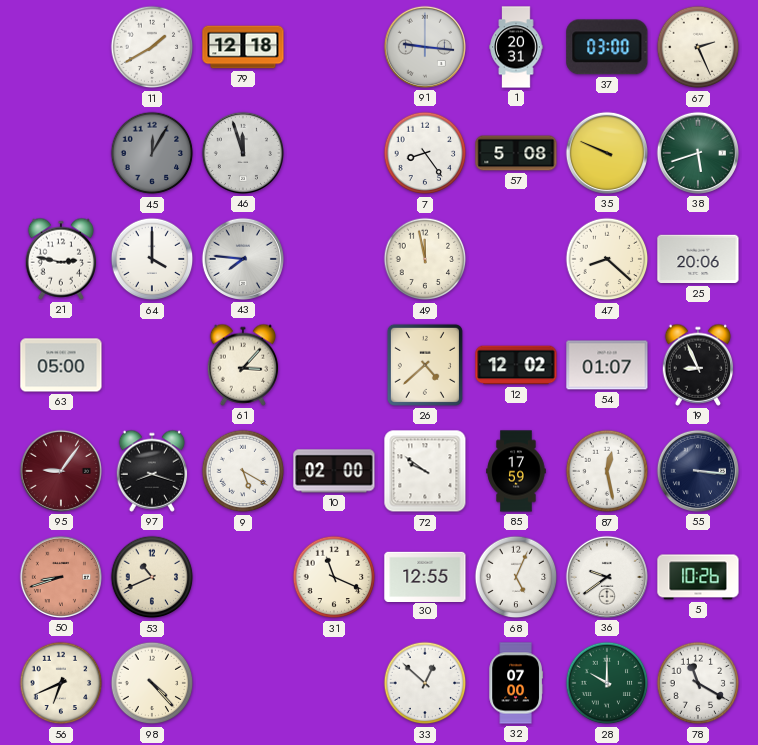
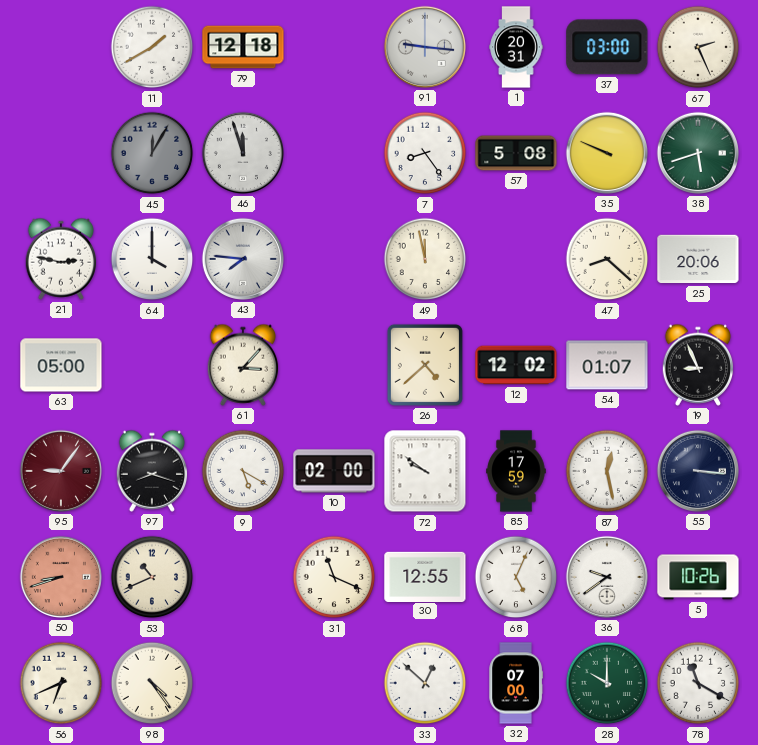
98: 4:23 -> 4:24
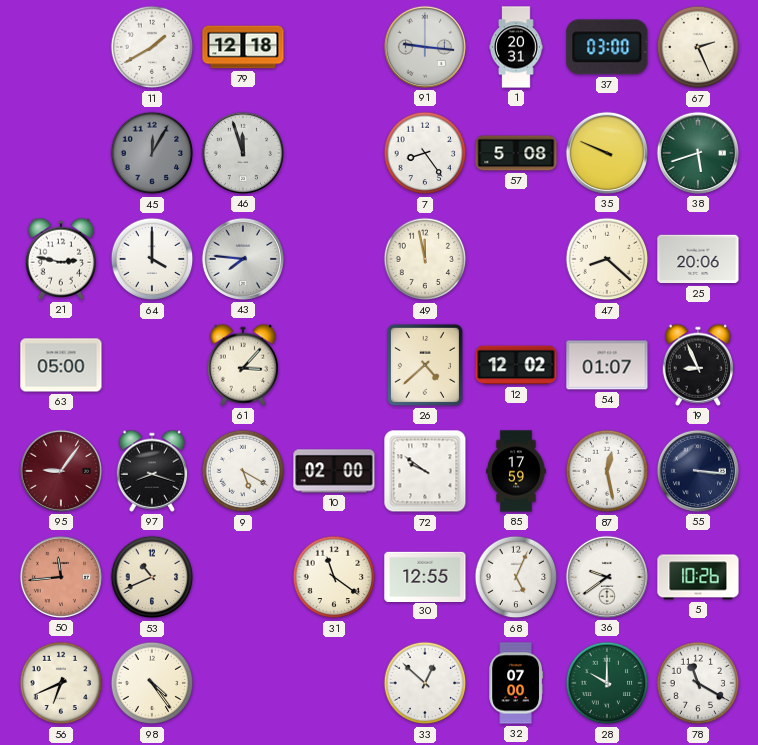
50: 8:42 -> 11:44
31: 11:19 -> 11:21
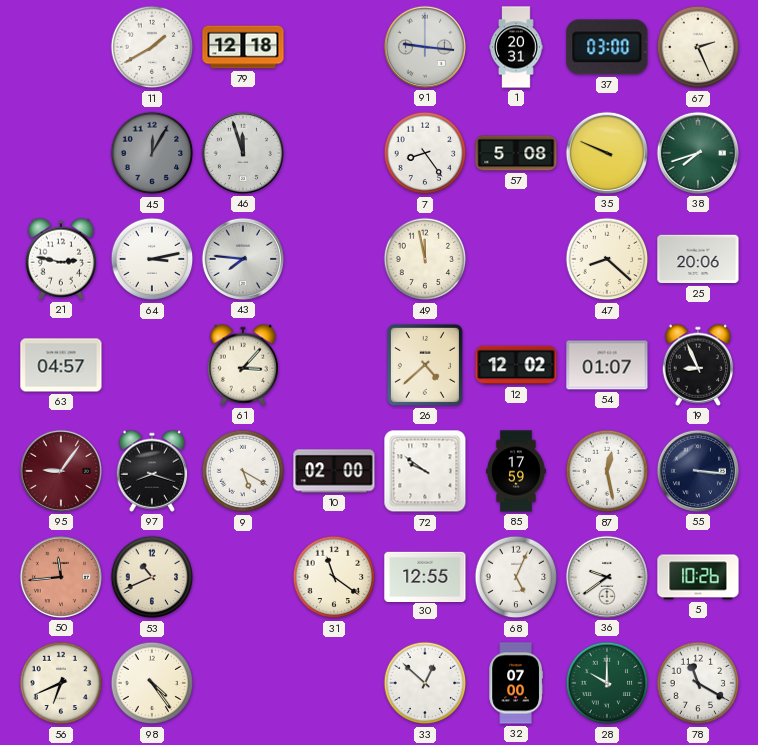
38: 5:42 -> 7:42
64: 4:00 -> 3:13
63: 05:00 -> 04:57
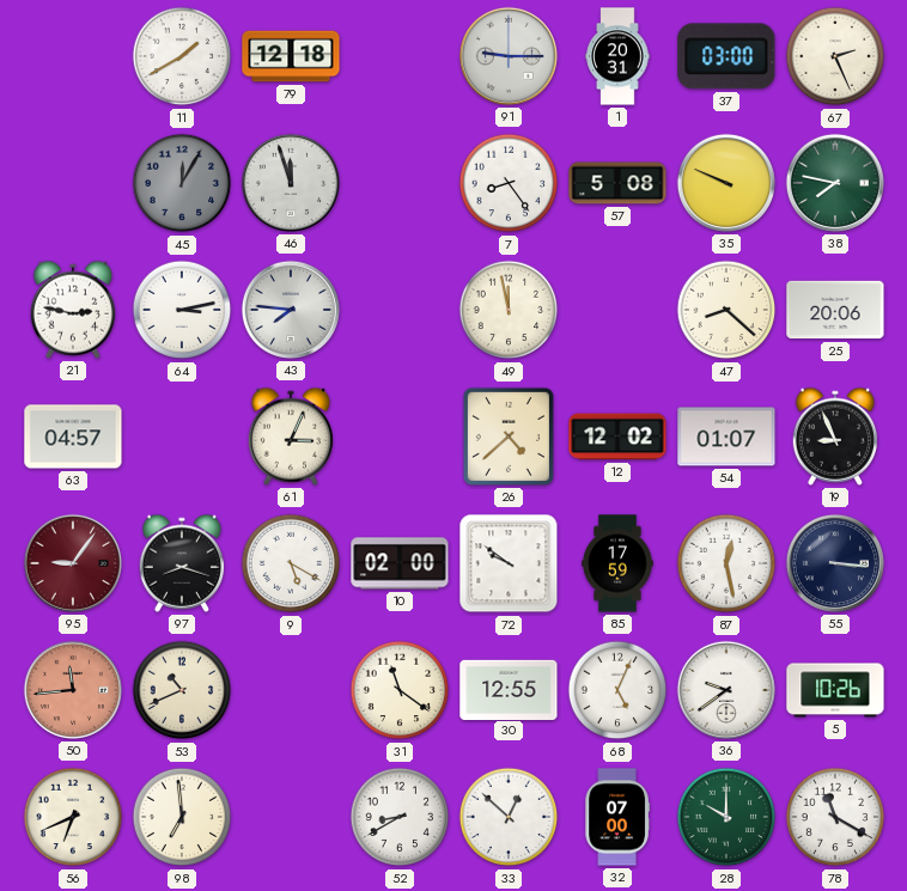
91: 9:16 -> 9:15
38: 7:42 -> 7:47
61: 3:07 -> 3:04
98: 4:24 -> 6:59
52: none -> 8:40
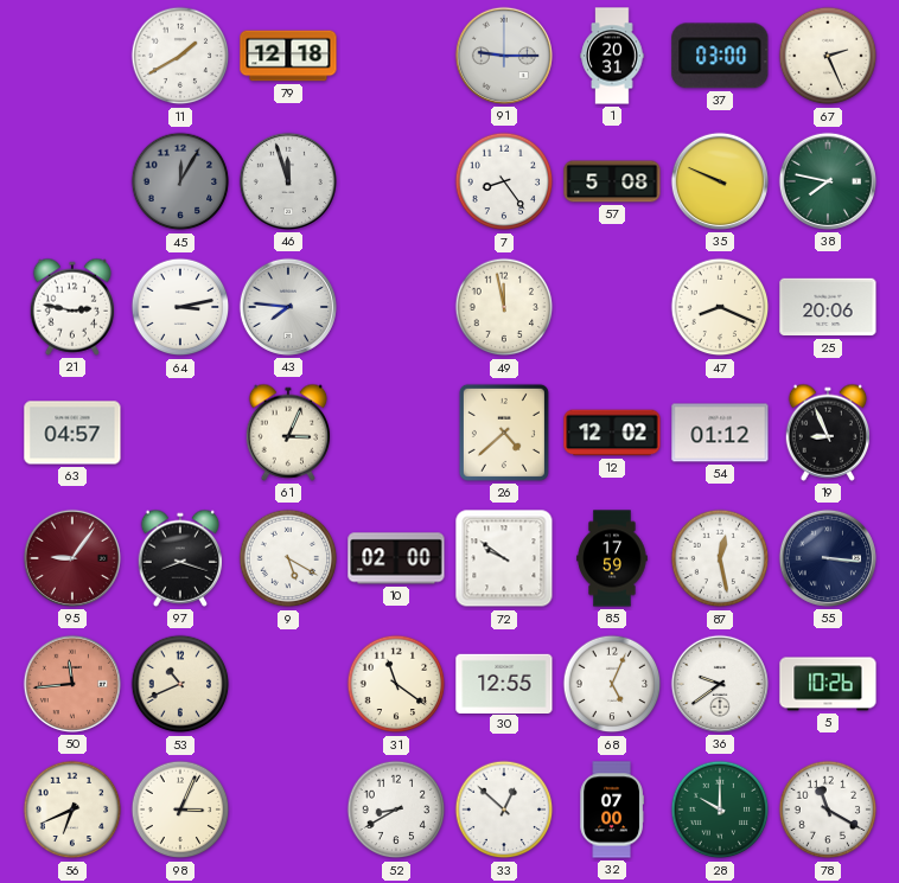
47: 8:22 -> 8:19
54: 01:07 -> 01:12
98: 6:59 -> 3:04
